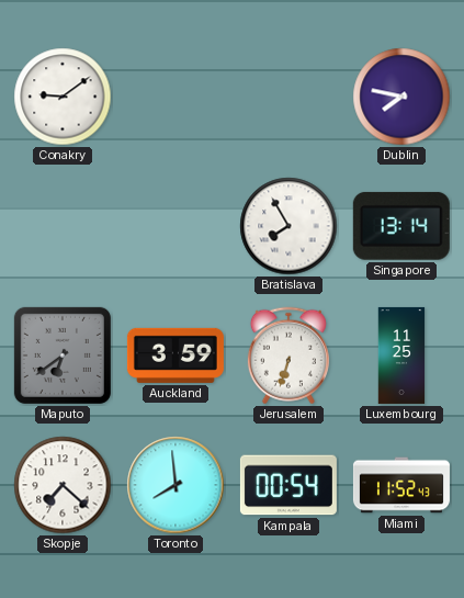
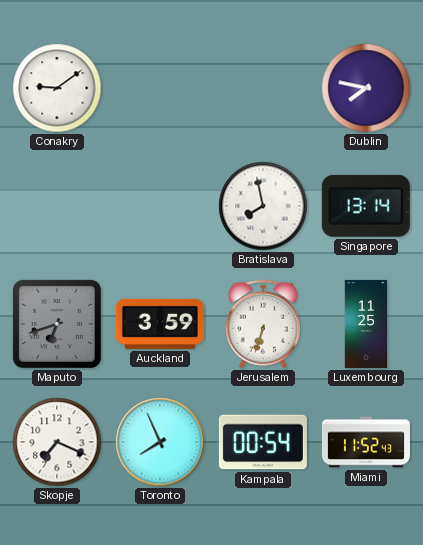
Bratislava: 7:55 -> 7:58
Maputo: 6:39 -> 6:42
Skopje: 7:22 -> 7:19
Toronto: 7:59 -> 7:56
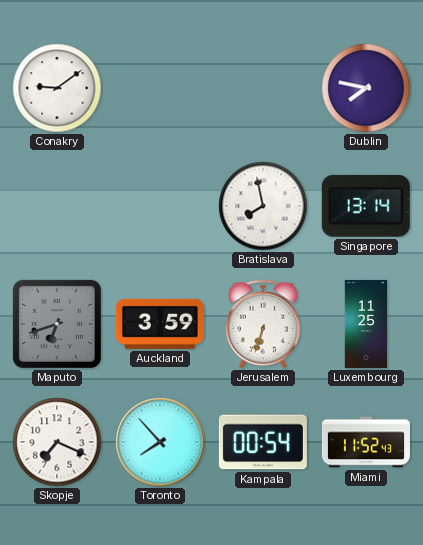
Toronto: 7:56 -> 7:53
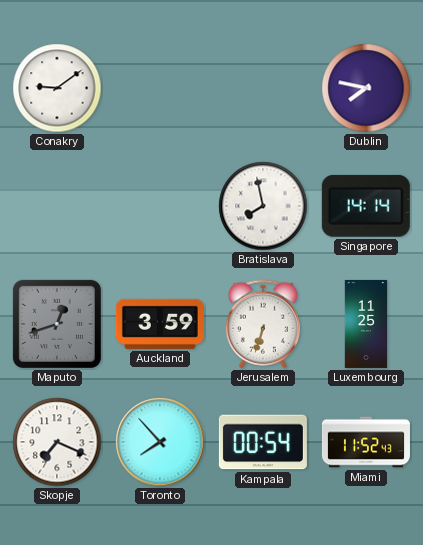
Singapore: 13:14 -> 14:14
Maputo: 6:42 -> 12:42
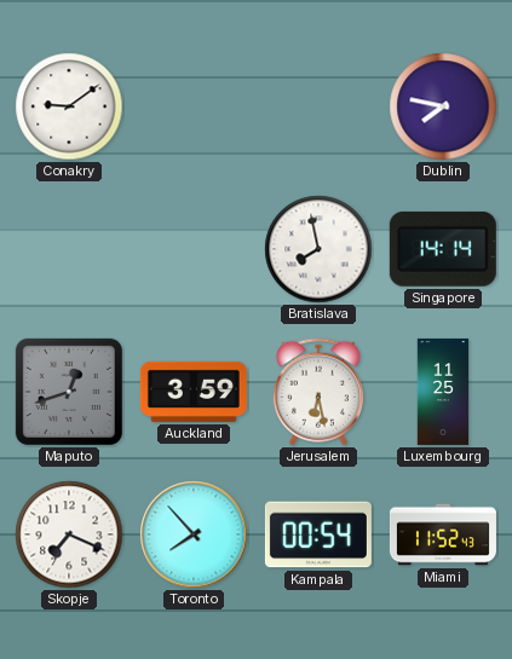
Jerusalem: 6:33 -> 6:28
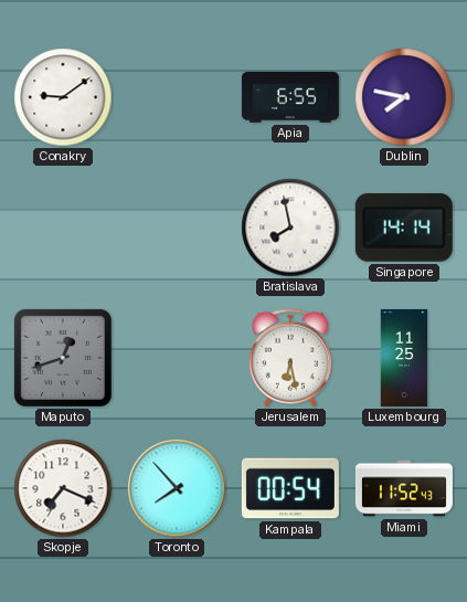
Apia: none -> 6:55
Auckland: 3:59 -> none
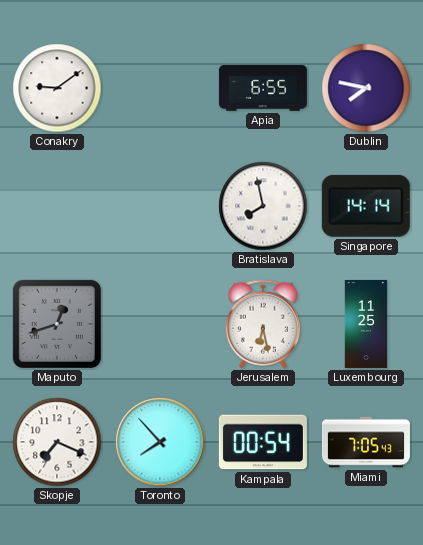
Miami: 11:52 -> 7:05
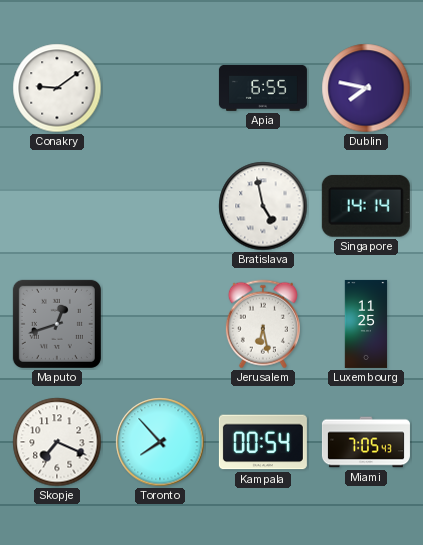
Bratislava: 7:58 -> 4:58
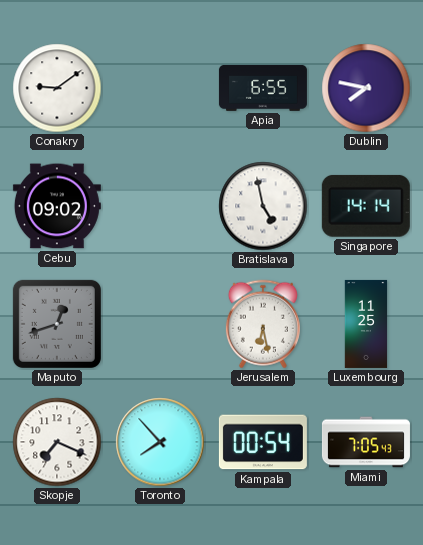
Cebu: none -> 09:02
